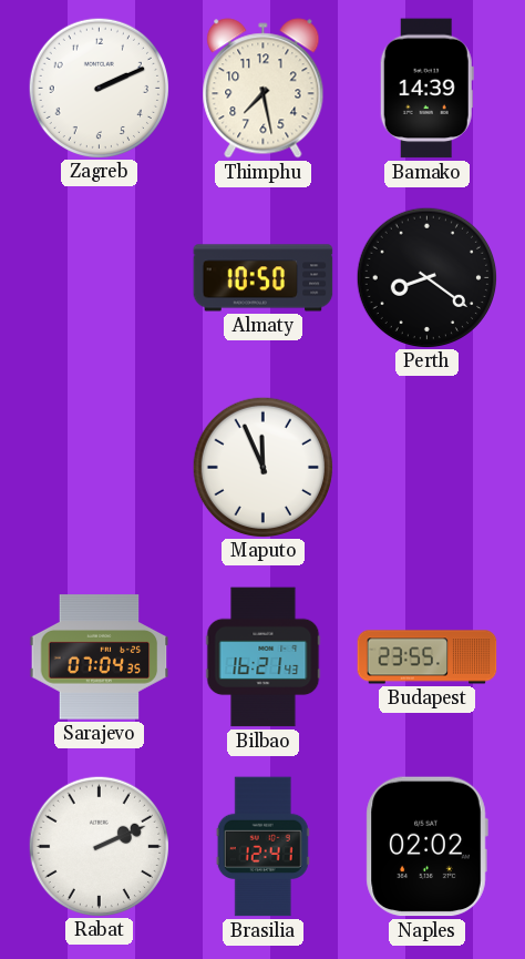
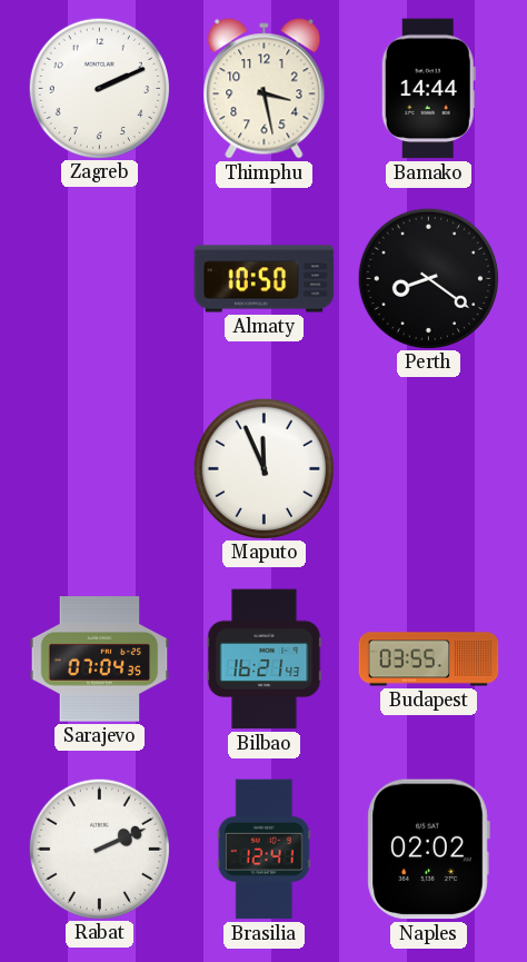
Thimphu: 7:28 -> 3:28
Bamako: 14:39 -> 14:44
Budapest: 23:55 -> 03:55
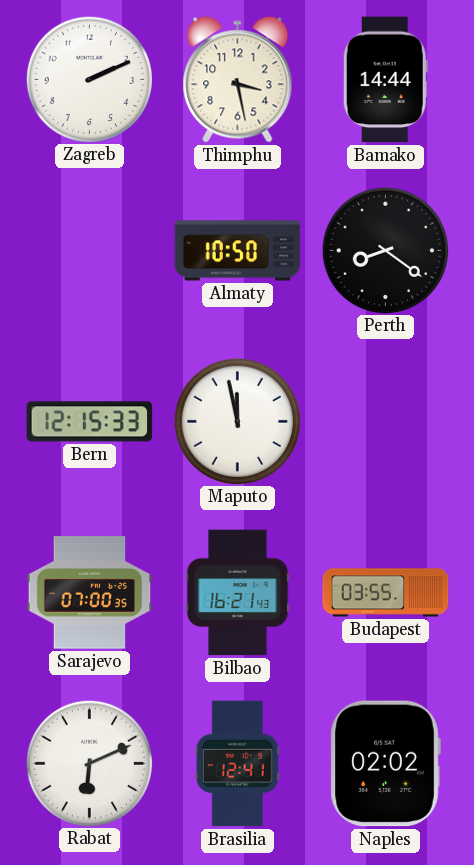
Bern: none -> 12:15
Maputo: 11:56 -> 11:58
Sarajevo: 07:04 -> 07:00
Rabat: 2:11 -> 6:11
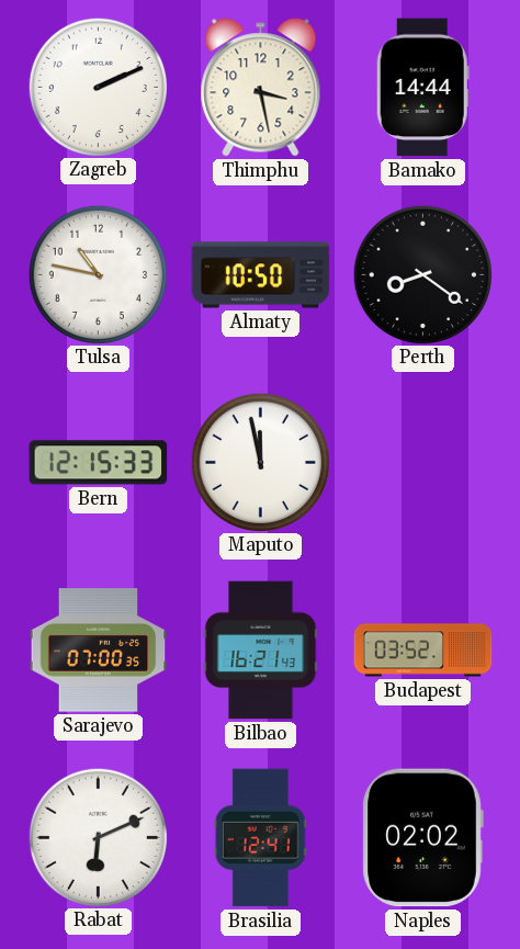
Tulsa: none -> 10:47
Budapest: 03:55 -> 03:52
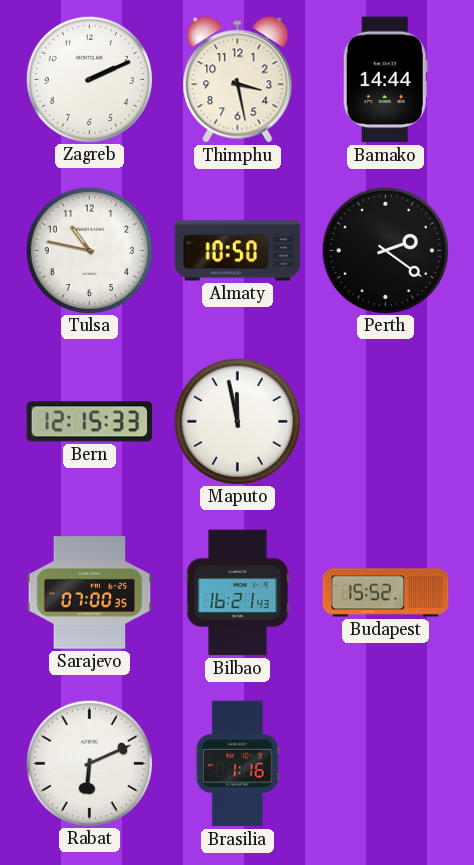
Perth: 8:21 -> 2:21
Budapest: 03:52 -> 15:52
Brasilia: 12:41 -> 1:16
Naples: 02:02 -> none
